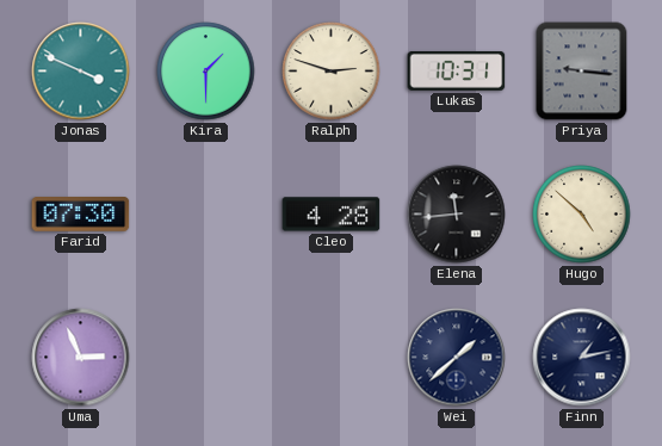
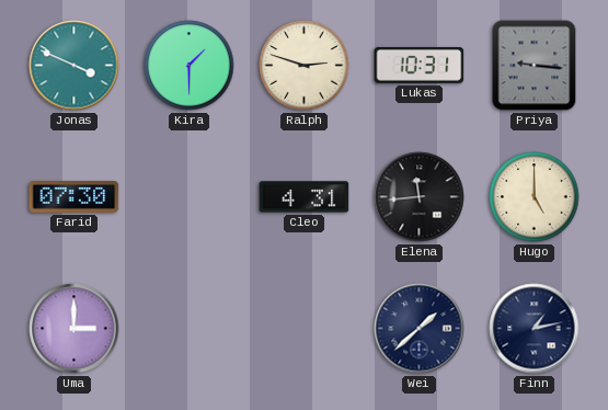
Cleo: 4:28 -> 4:31
Hugo: 4:52 -> 5:00
Uma: 2:56 -> 3:00
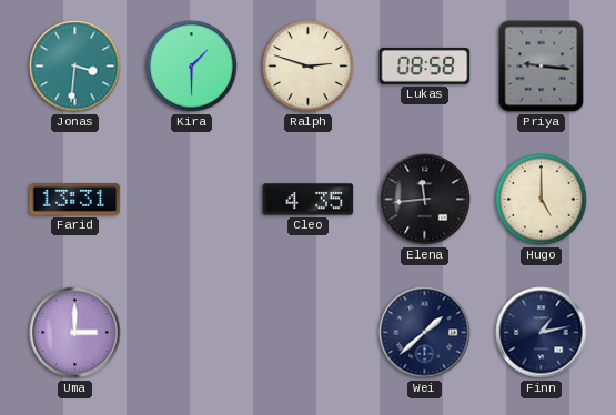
Jonas: 3:49 -> 3:31
Lukas: 10:31 -> 08:58
Farid: 07:30 -> 13:31
Cleo: 4:31 -> 4:35
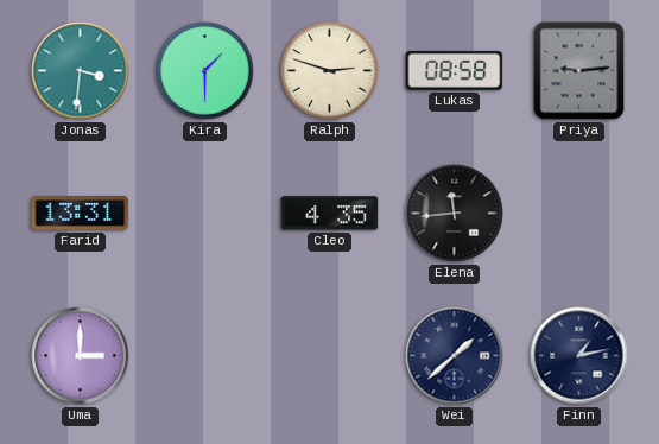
Priya: 9:16 -> 9:14
Hugo: 5:00 -> none
